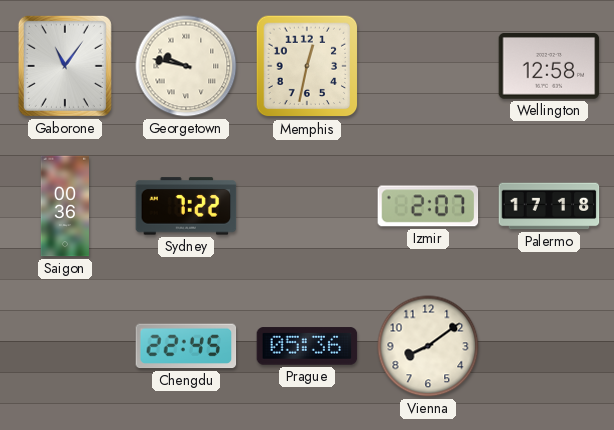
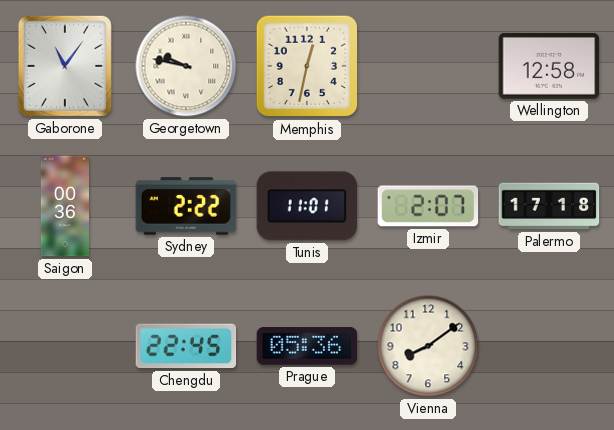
Sydney: 7:22 -> 2:22
Tunis: none -> 11:01
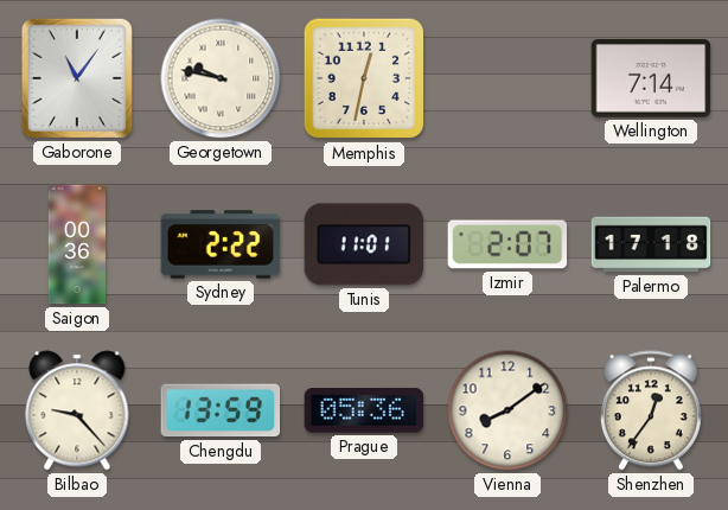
Wellington: 12:58 -> 7:14
Bilbao: none -> 9:23
Chengdu: 22:45 -> 13:59
Shenzhen: none -> 12:36
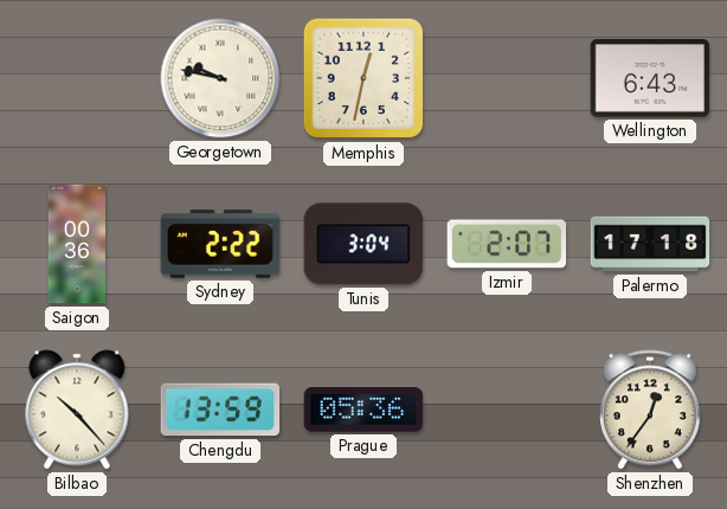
Gaborone: 11:06 -> none
Wellington: 7:14 -> 6:43
Tunis: 11:01 -> 3:04
Bilbao: 9:23 -> 10:23
Vienna: 8:09 -> none
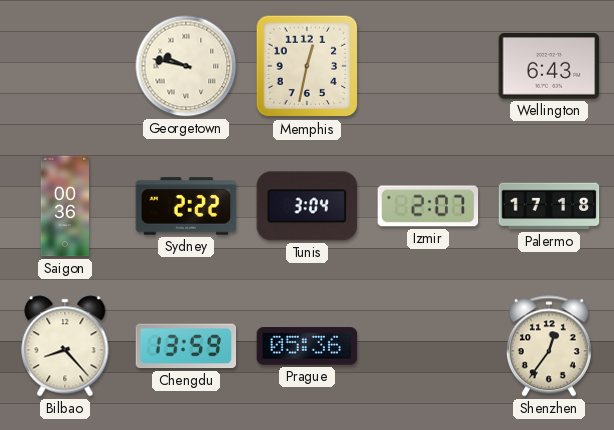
Bilbao: 10:23 -> 8:23
